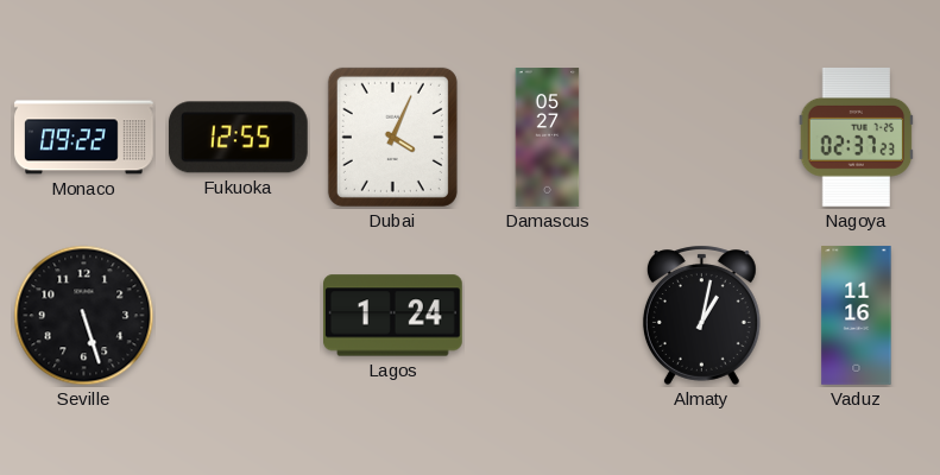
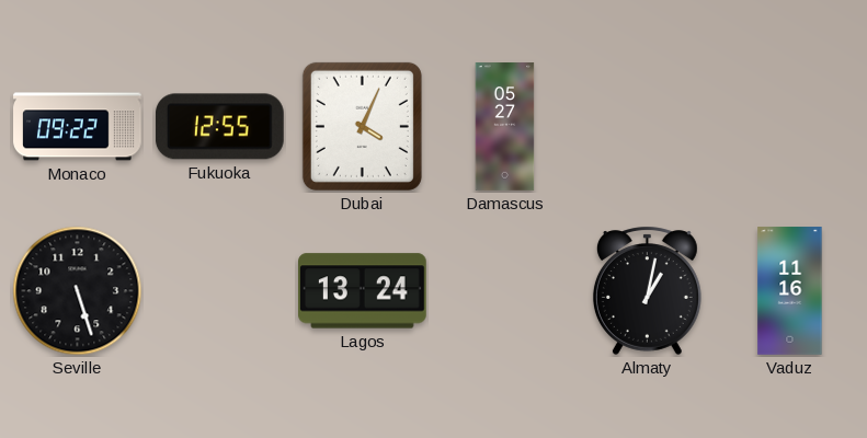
Nagoya: 02:37 -> none
Lagos: 1:24 -> 13:24
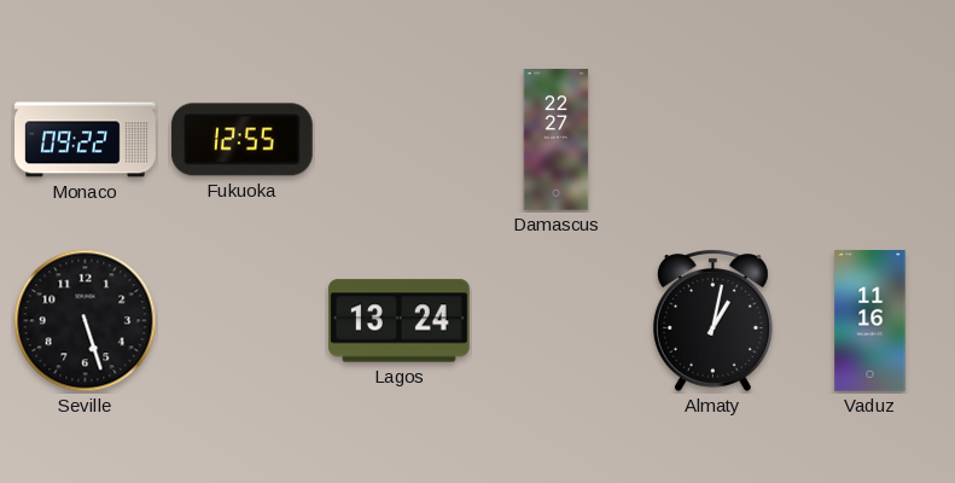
Dubai: 4:04 -> none
Damascus: 05:27 -> 22:27
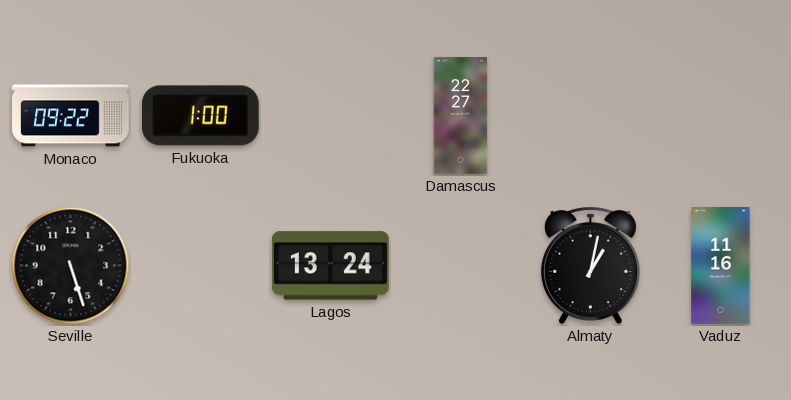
Fukuoka: 12:55 -> 1:00
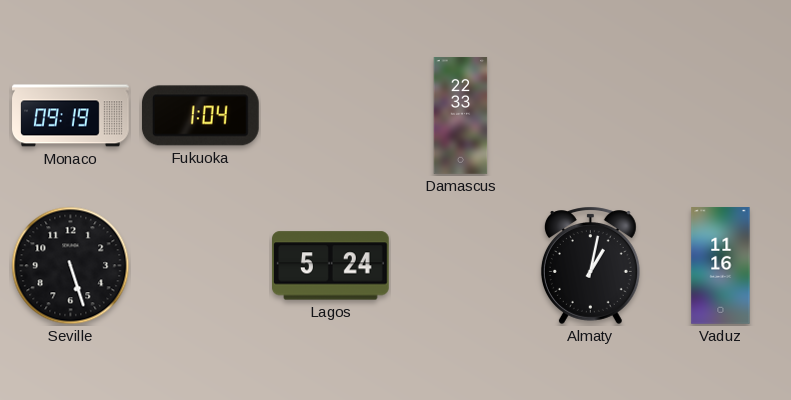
Monaco: 09:22 -> 09:19
Fukuoka: 1:00 -> 1:04
Damascus: 22:27 -> 22:33
Lagos: 13:24 -> 5:24
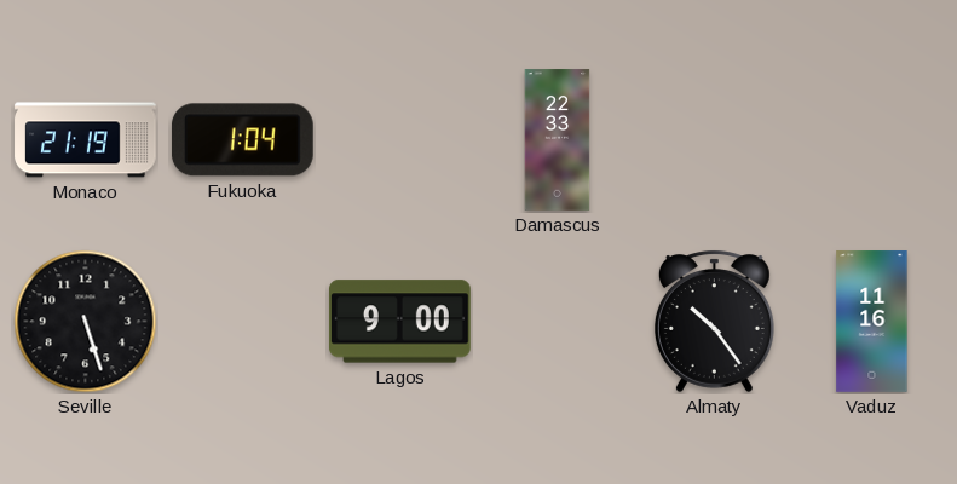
Monaco: 09:19 -> 21:19
Lagos: 5:24 -> 9:00
Almaty: 1:02 -> 10:24
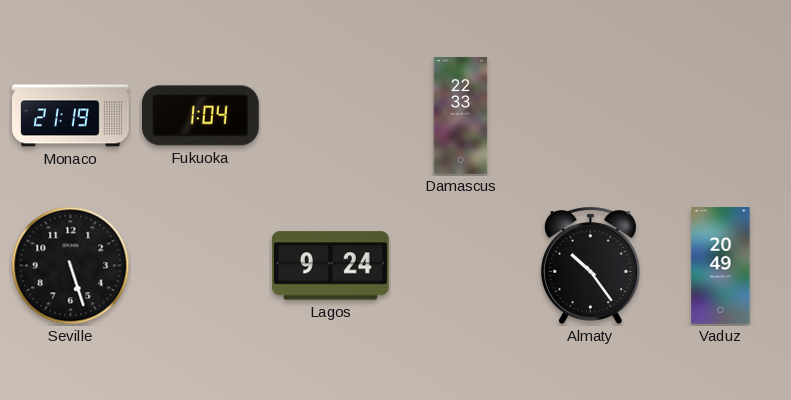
Lagos: 9:00 -> 9:24
Vaduz: 11:16 -> 20:49
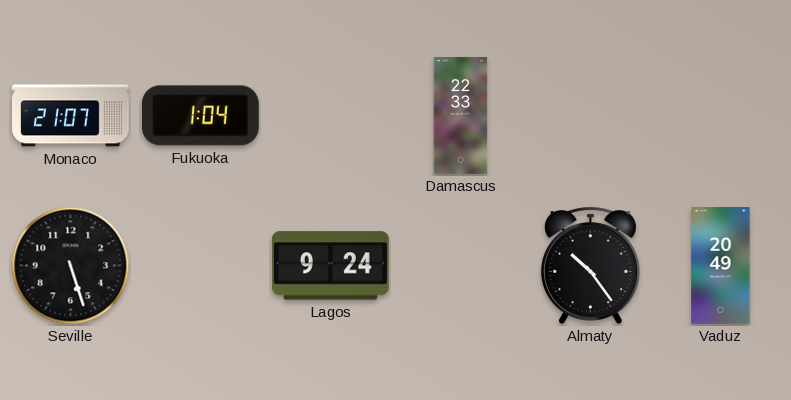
Monaco: 21:19 -> 21:07
